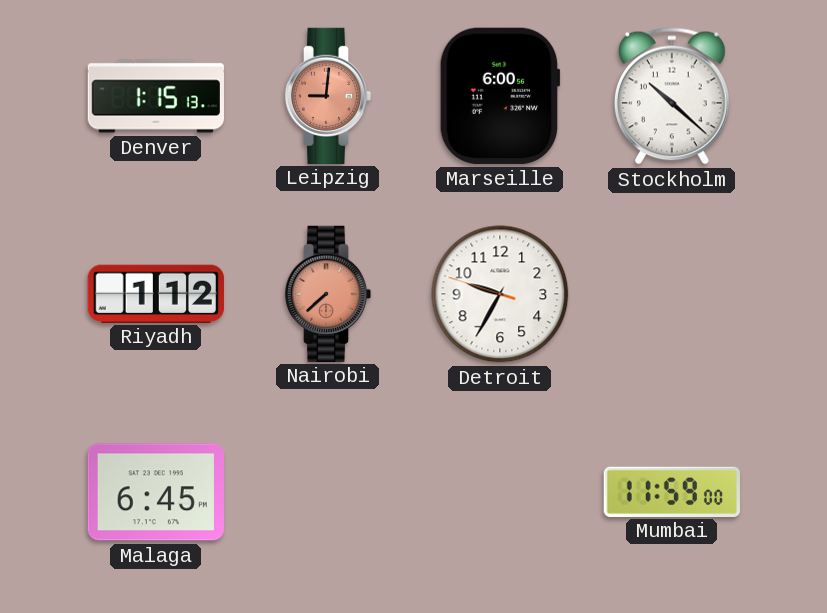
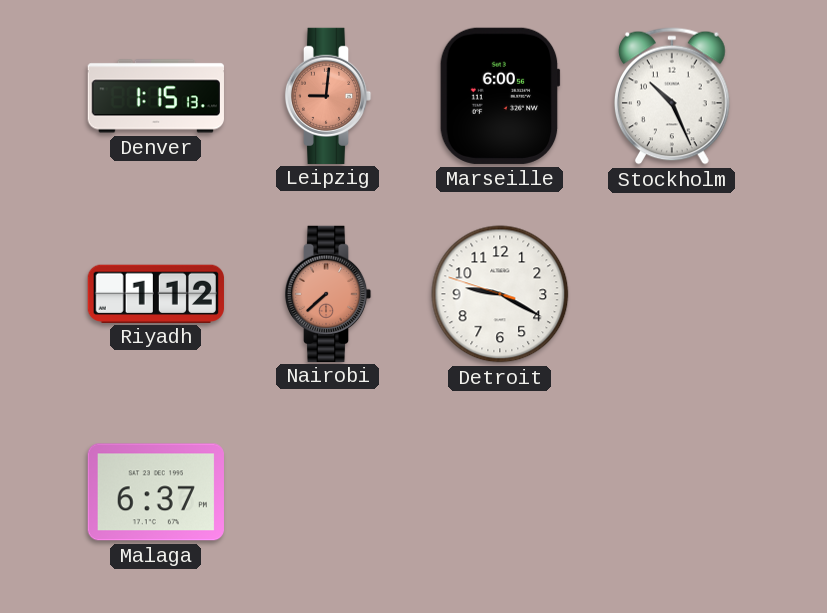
Stockholm: 10:22 -> 10:26
Detroit: 9:34 -> 9:19
Malaga: 6:45 -> 6:37
Mumbai: 11:59 -> none
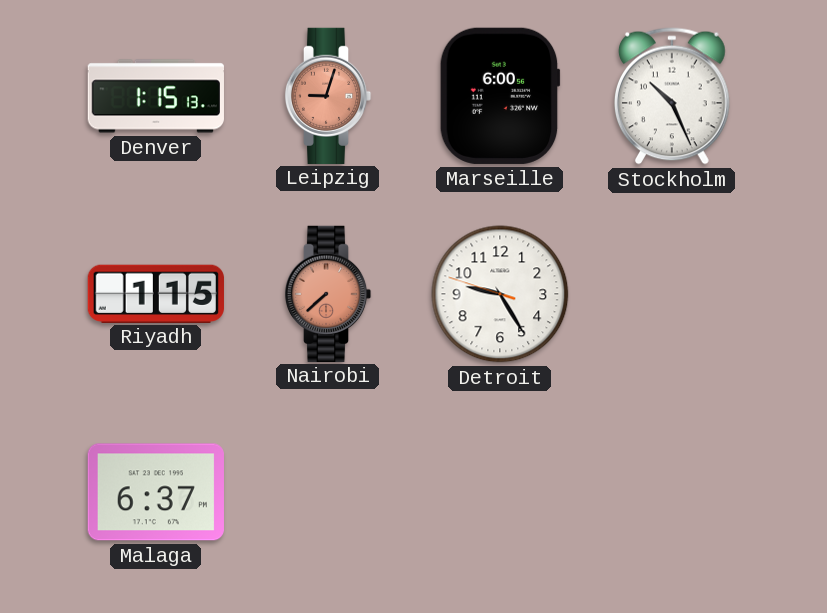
Leipzig: 9:01 -> 9:03
Riyadh: 1:12 -> 1:15
Detroit: 9:19 -> 9:24
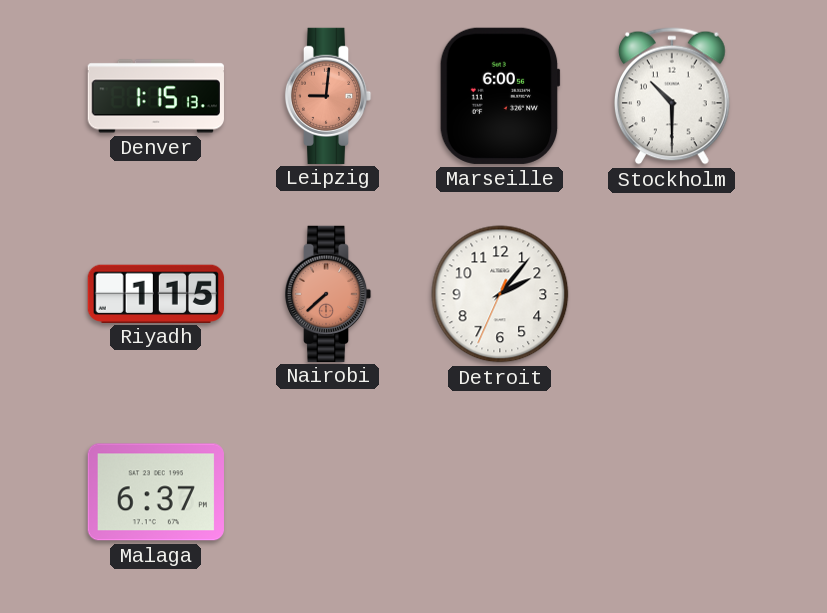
Leipzig: 9:03 -> 9:01
Stockholm: 10:26 -> 10:30
Detroit: 9:24 -> 2:06
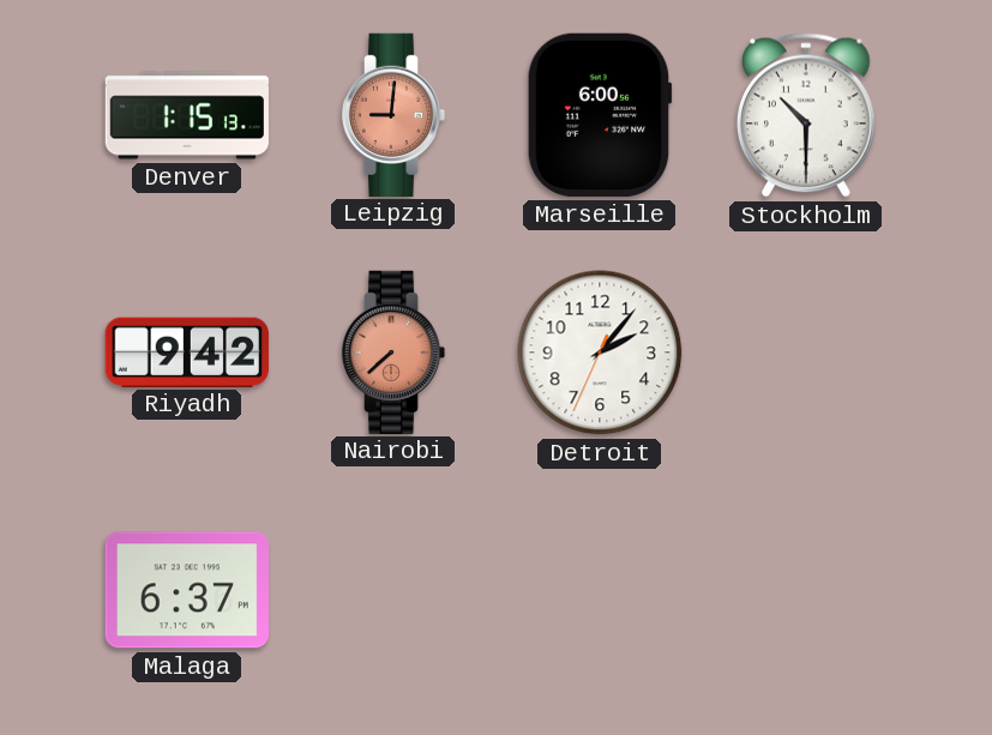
Riyadh: 1:15 -> 9:42
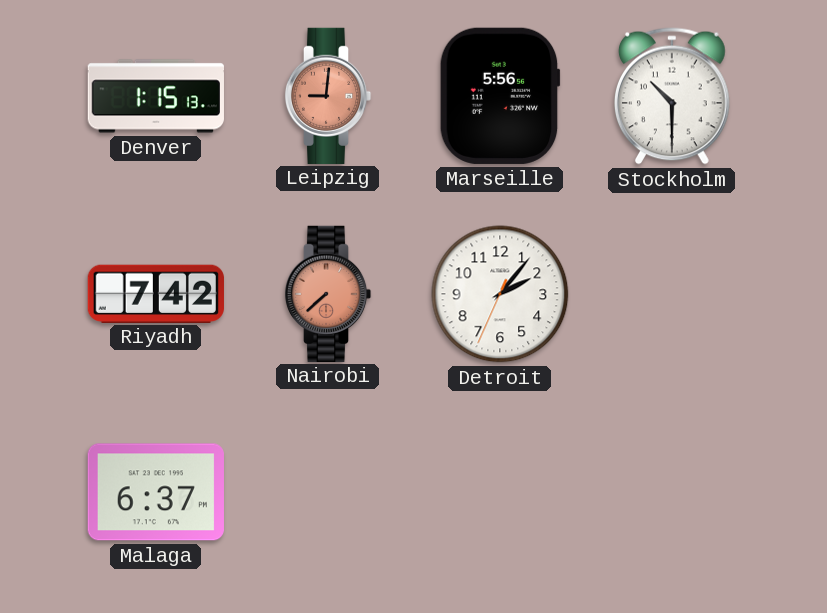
Marseille: 6:00 -> 5:56
Riyadh: 9:42 -> 7:42
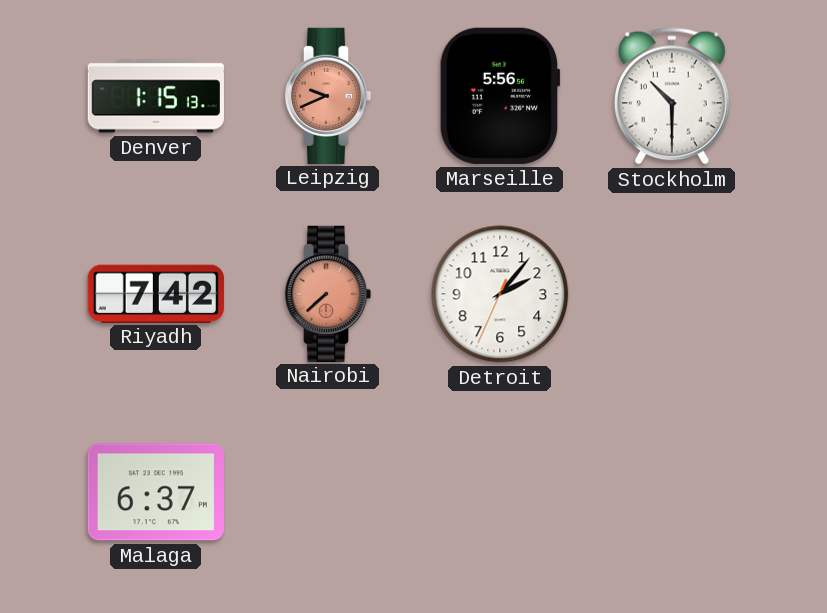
Leipzig: 9:01 -> 9:41
